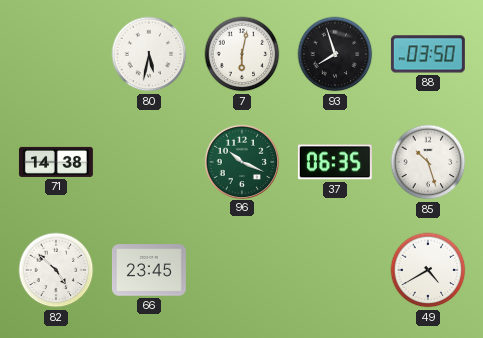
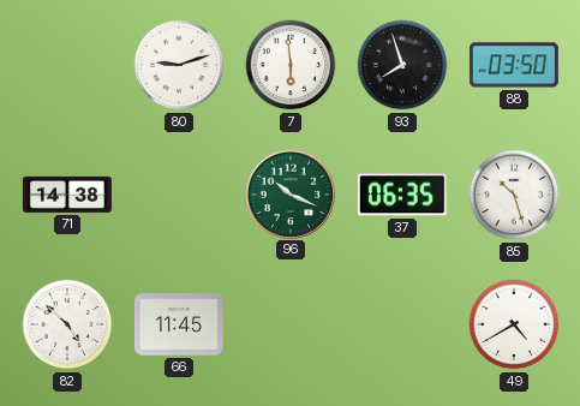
80: 5:32 -> 9:12
7: 6:02 -> 5:59
66: 23:45 -> 11:45
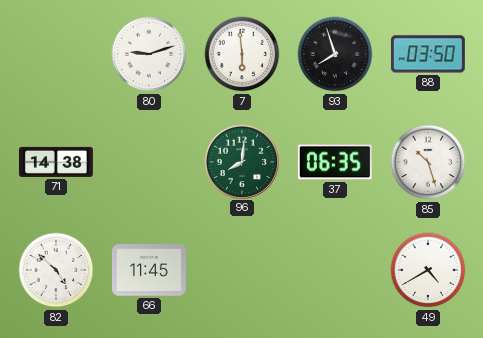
96: 10:19 -> 8:01
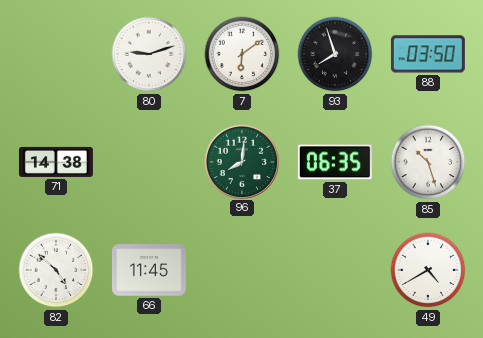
7: 5:59 -> 6:09
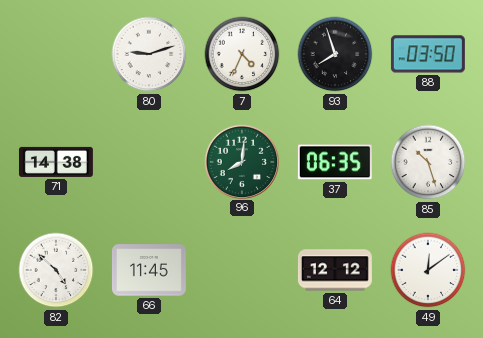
7: 6:09 -> 4:34
64: none -> 12:12
49: 4:40 -> 12:09
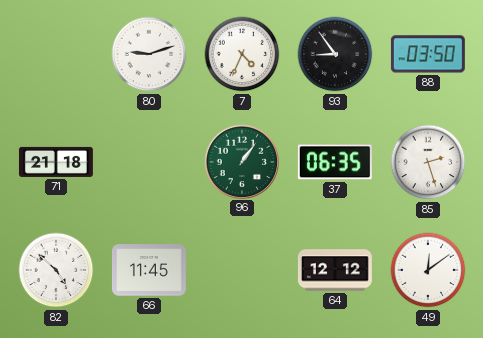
93: 7:57 -> 8:54
71: 14:38 -> 21:18
96: 8:01 -> 1:06
85: 10:27 -> 2:27
